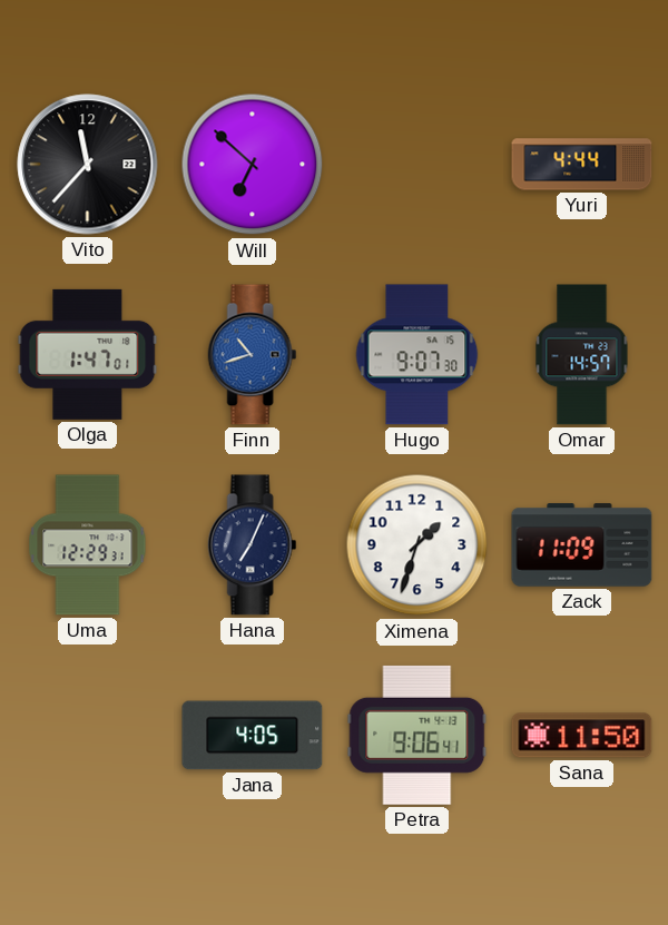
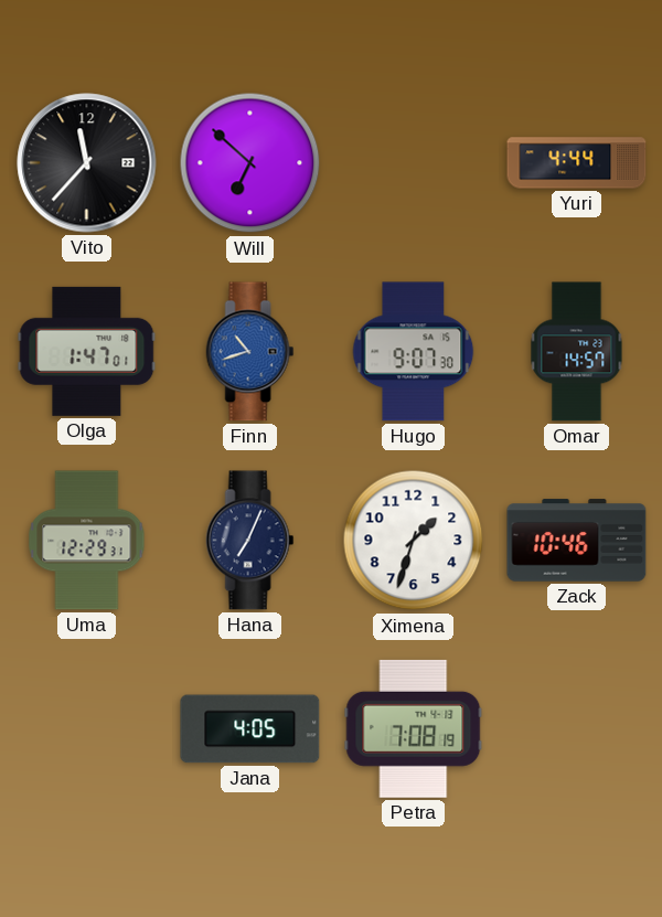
Zack: 11:09 -> 10:46
Petra: 9:06 -> 7:08
Sana: 11:50 -> none
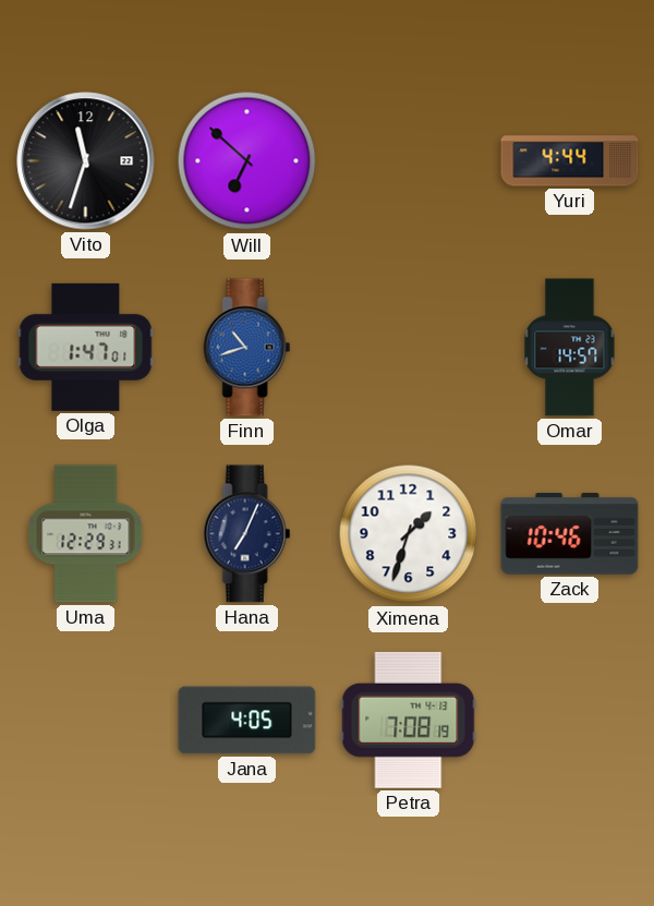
Vito: 11:37 -> 11:33
Hugo: 9:07 -> none
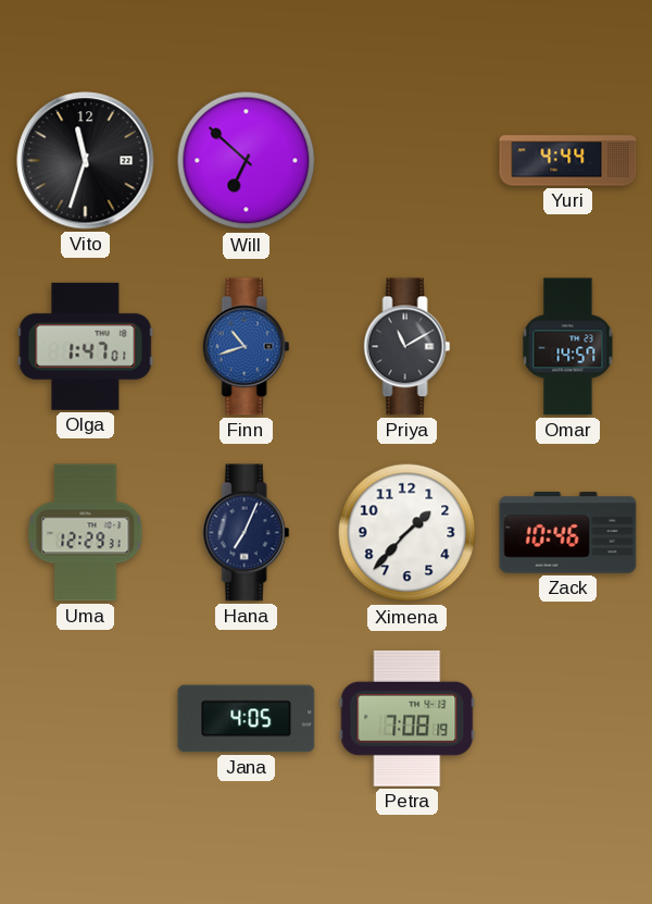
Priya: none -> 11:10
Ximena: 1:33 -> 1:37
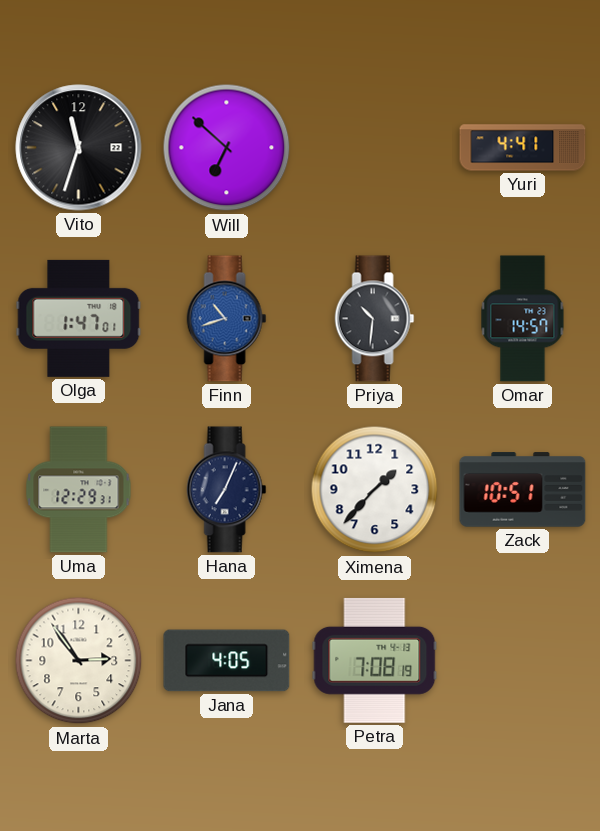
Yuri: 4:44 -> 4:41
Priya: 11:10 -> 10:31
Zack: 10:46 -> 10:51
Marta: none -> 2:54
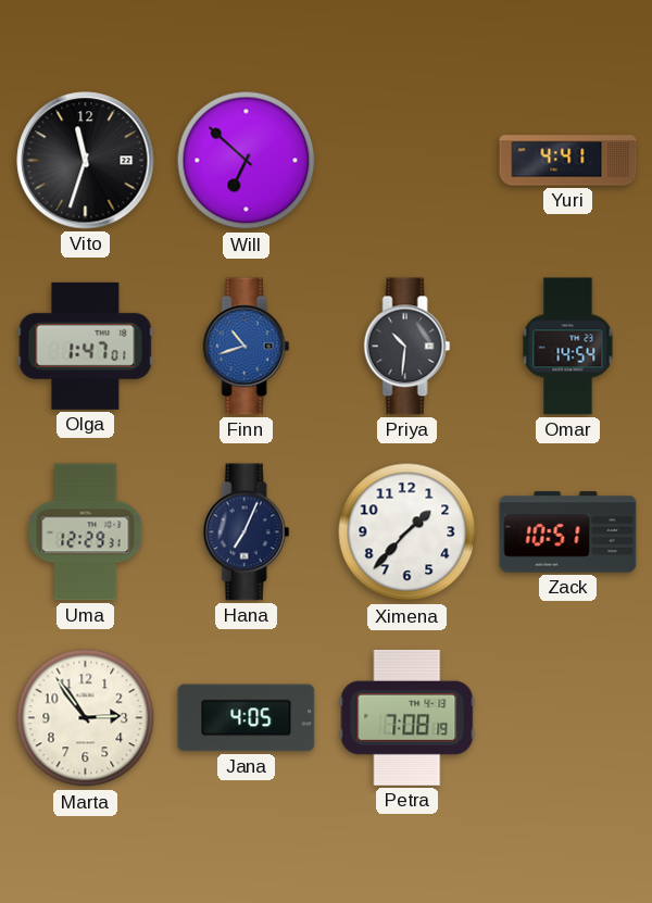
Omar: 14:57 -> 14:54
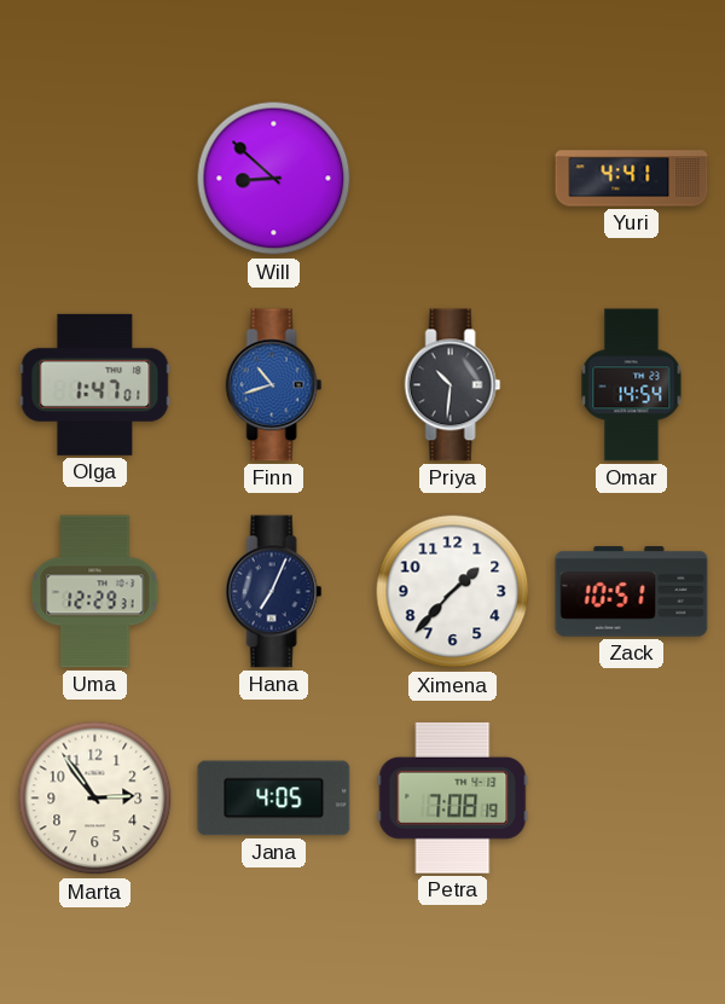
Vito: 11:33 -> none
Will: 6:52 -> 8:52
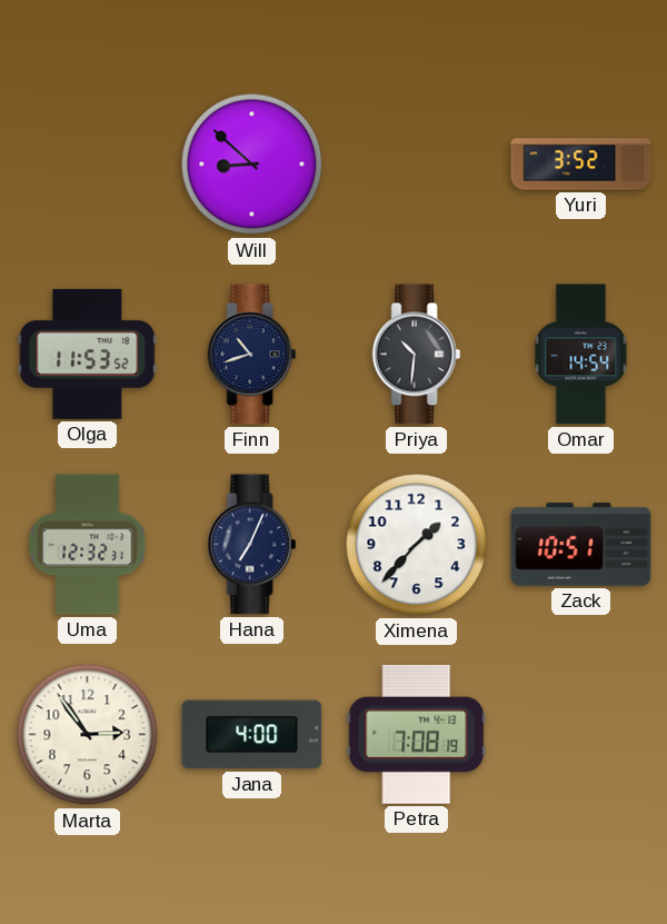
Yuri: 4:41 -> 3:52
Olga: 1:47 -> 11:53
Finn dial: blue -> navy
Uma: 12:29 -> 12:32
Jana: 4:05 -> 4:00
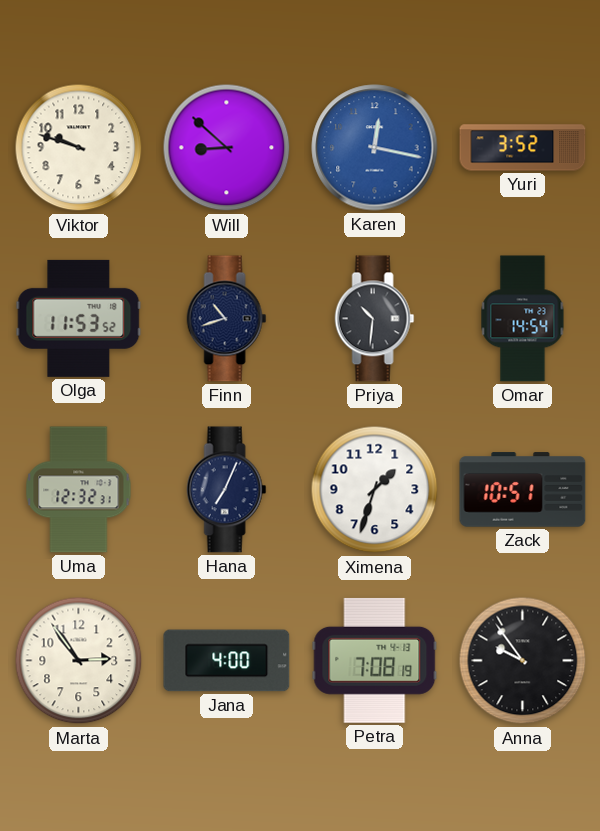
Viktor: none -> 9:48
Karen: none -> 12:17
Ximena: 1:37 -> 1:33
Anna: none -> 9:54
